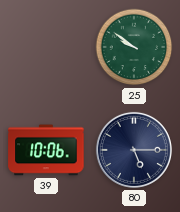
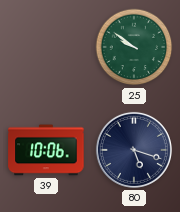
80: 5:15 -> 5:18
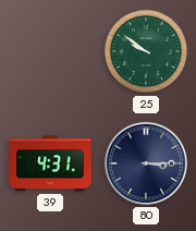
39: 10:06 -> 4:31
80: 5:18 -> 3:15
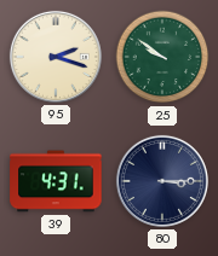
95: none -> 2:18
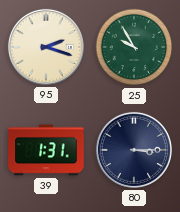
25: 9:51 -> 9:55
39: 4:31 -> 1:31
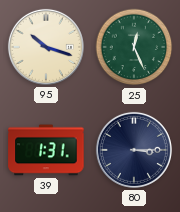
95: 2:18 -> 10:18
25: 9:55 -> 12:26
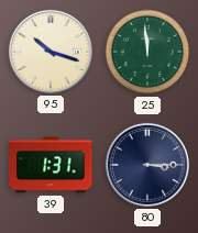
25: 12:26 -> 11:59
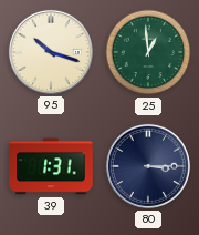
25: 11:59 -> 12:59
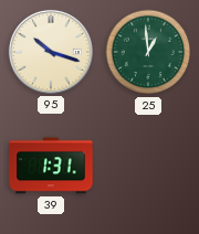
80: 3:15 -> none
